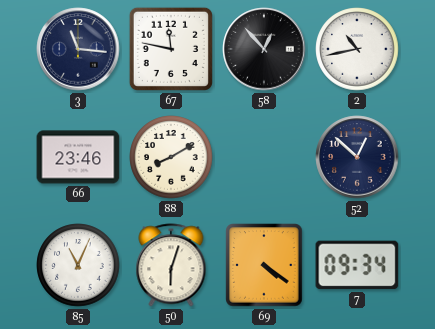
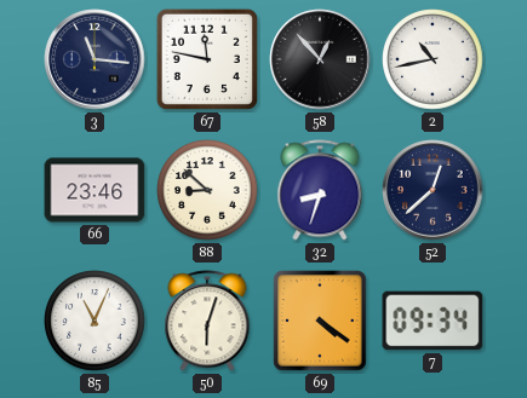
88: 8:10 -> 8:52
32: none -> 8:33
52: 12:52 -> 12:38
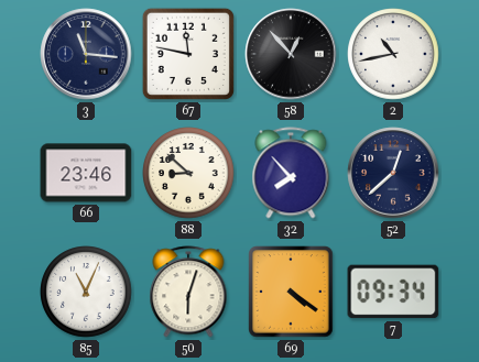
32: 8:33 -> 7:53
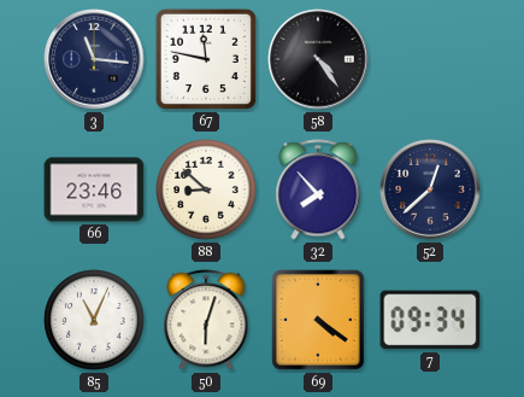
58: 12:53 -> 4:24
2: 10:43 -> none
